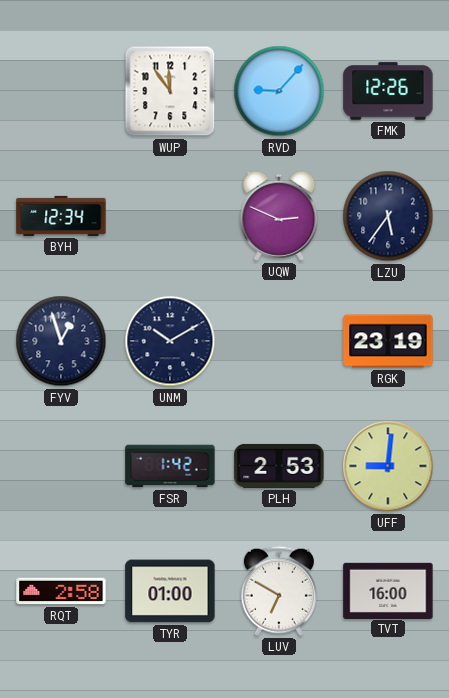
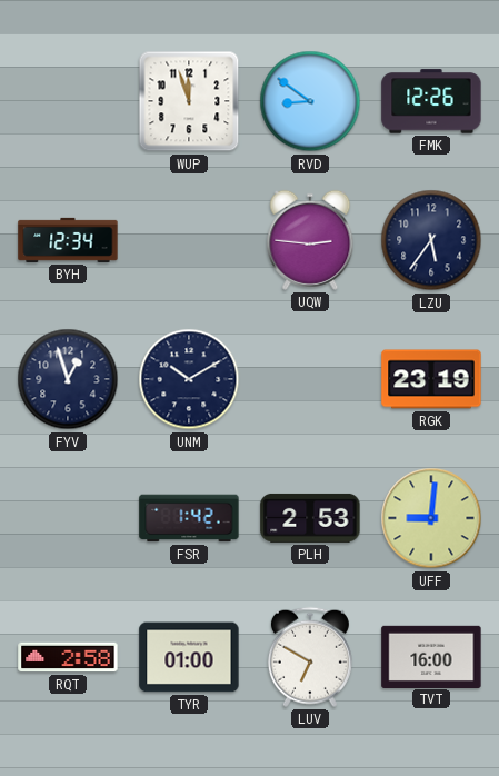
WUP: 11:54 -> 11:57
RVD: 9:07 -> 8:51
UQW: 2:49 -> 2:46
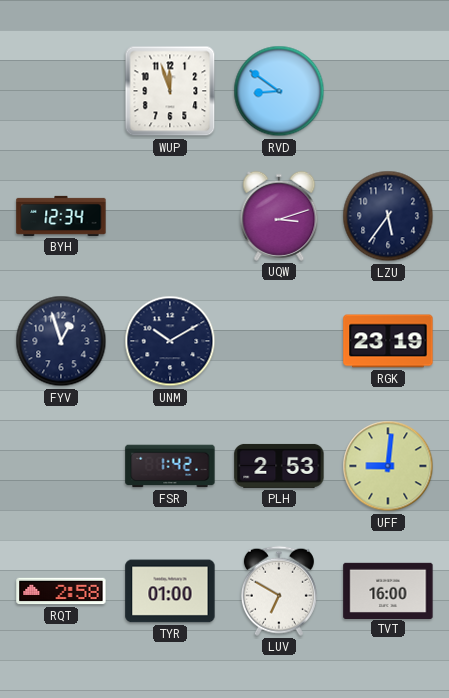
FMK: 12:26 -> none
UQW: 2:46 -> 3:12
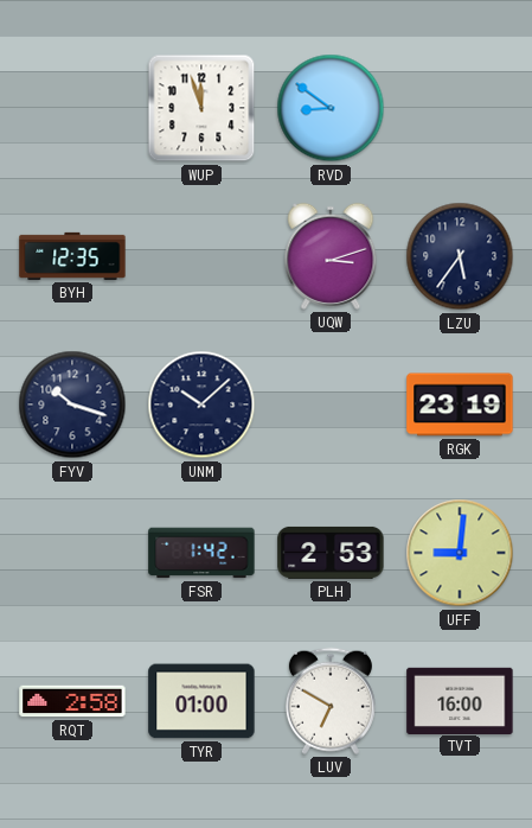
BYH: 12:34 -> 12:35
FYV: 12:57 -> 10:18
UNM: 10:10 -> 10:08
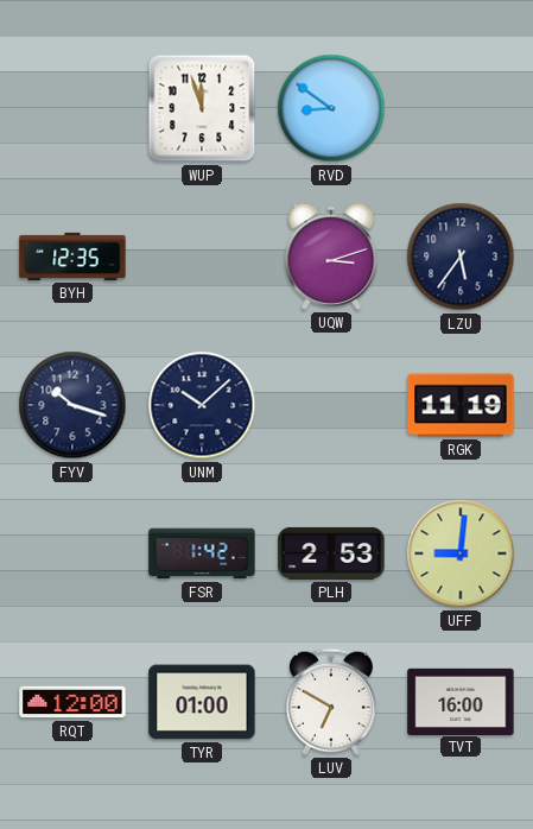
RGK: 23:19 -> 11:19
RQT: 2:58 -> 12:00
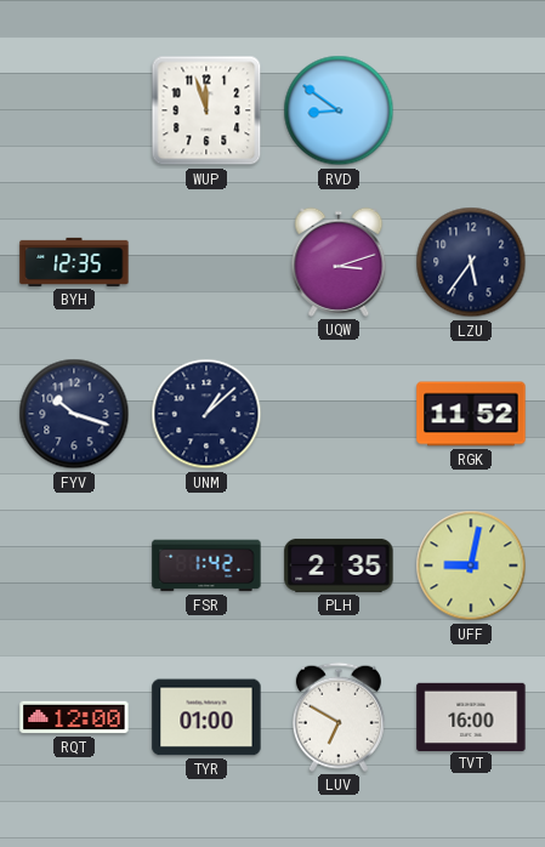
UNM: 10:08 -> 1:08
RGK: 11:19 -> 11:52
PLH: 2:53 -> 2:35
UFF: 9:01 -> 9:02
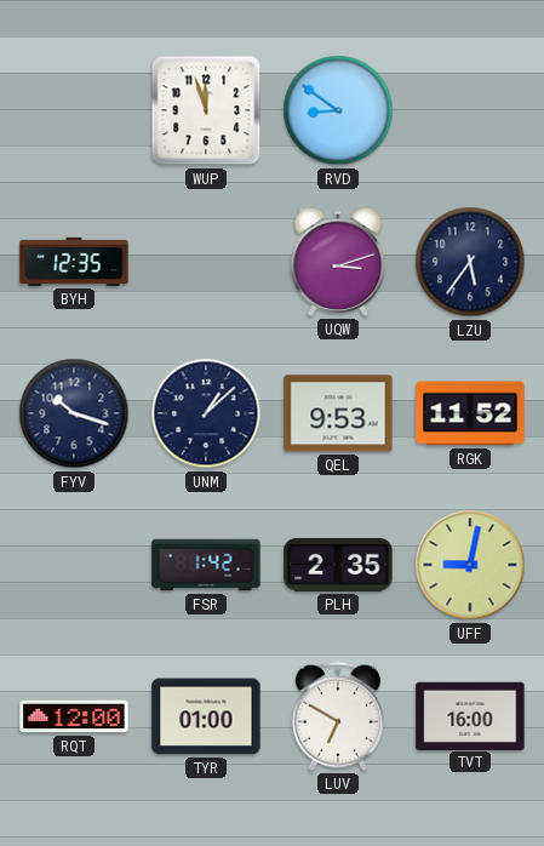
QEL: none -> 9:53
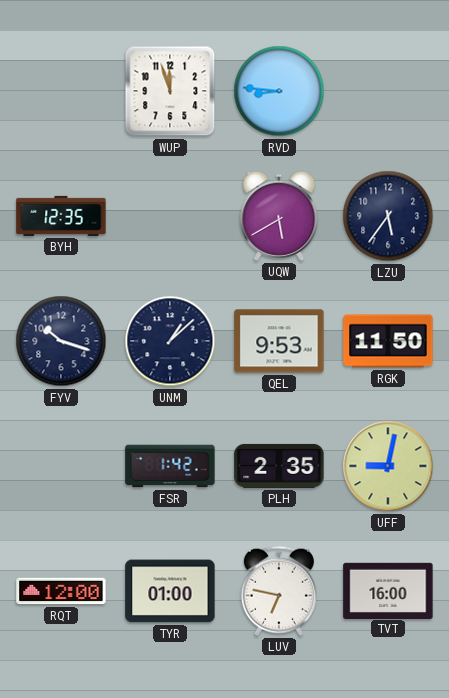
RVD: 8:51 -> 8:46
UQW: 3:12 -> 5:40
RGK: 11:52 -> 11:50
LUV: 6:50 -> 6:47
